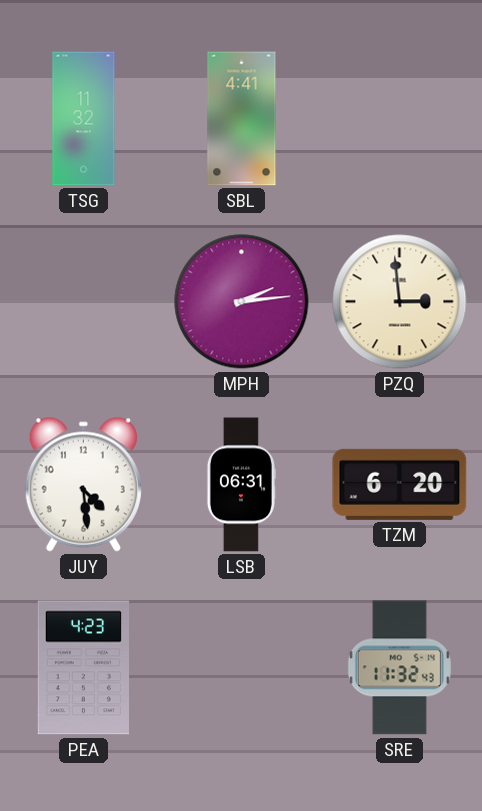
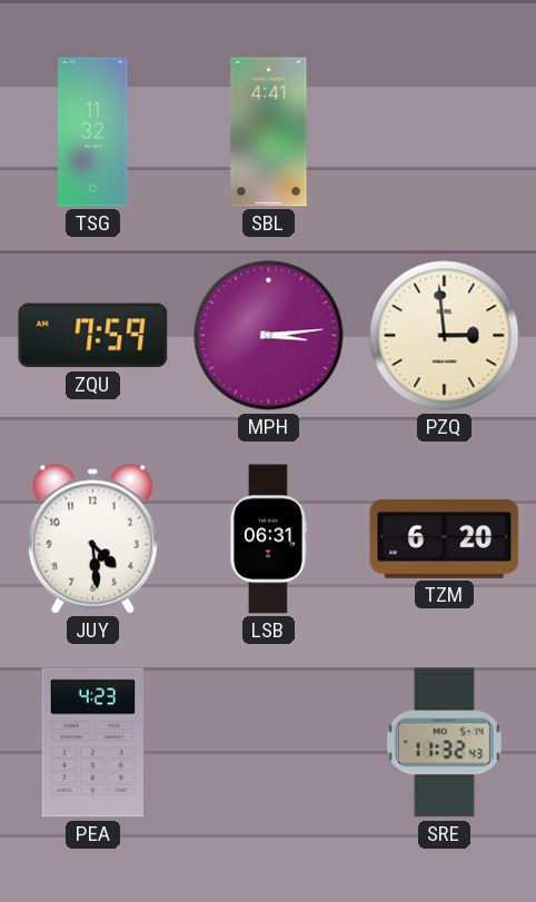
ZQU: none -> 7:59
MPH: 2:14 -> 3:14
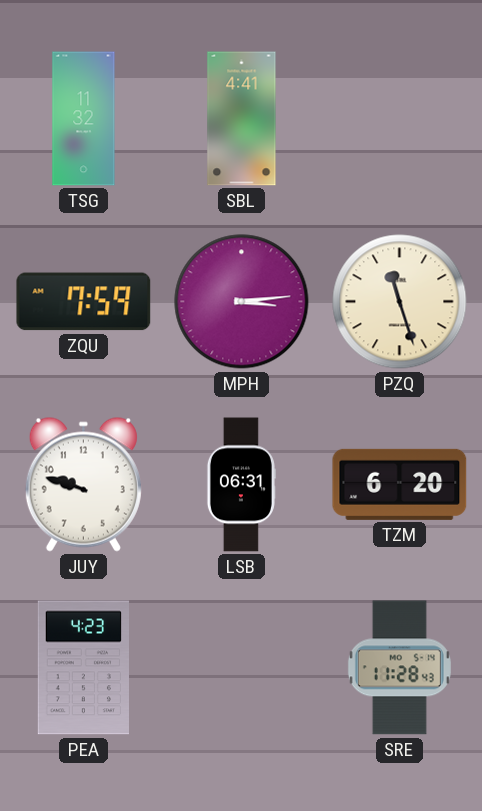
PZQ: 2:59 -> 11:27
JUY: 4:29 -> 9:48
SRE: 11:32 -> 11:28
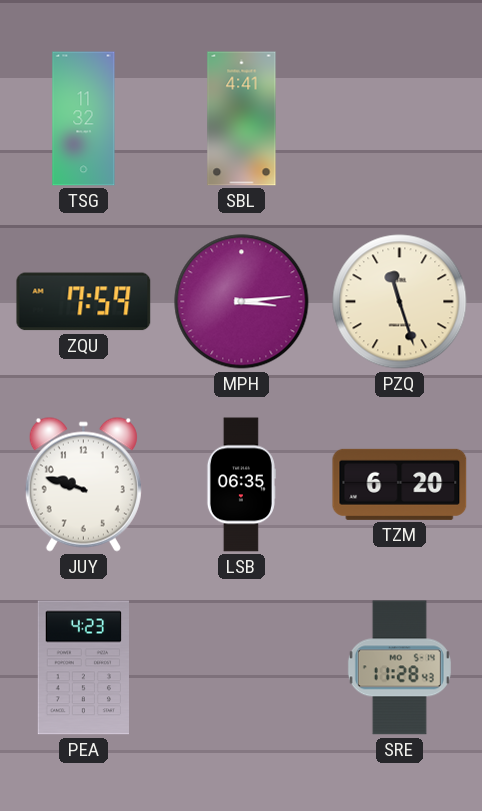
LSB: 06:31 -> 06:35
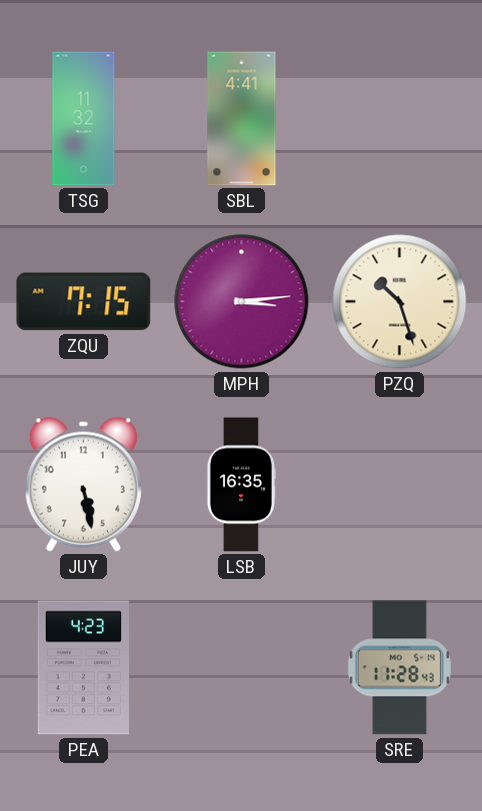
ZQU: 7:59 -> 7:15
PZQ: 11:27 -> 10:27
JUY: 9:48 -> 5:28
LSB: 06:35 -> 16:35
TZM: 6:20 -> none
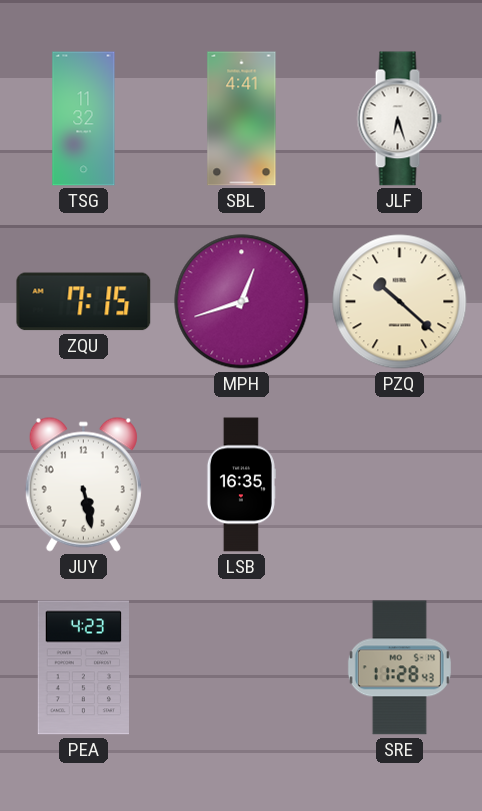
JLF: none -> 6:27
MPH: 3:14 -> 12:42
PZQ: 10:27 -> 10:22
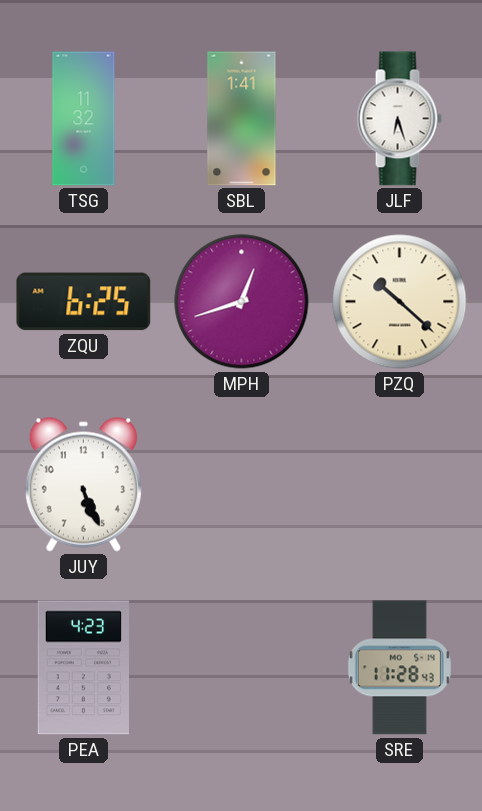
SBL: 4:41 -> 1:41
ZQU: 7:15 -> 6:25
JUY: 5:28 -> 5:26
LSB: 16:35 -> none
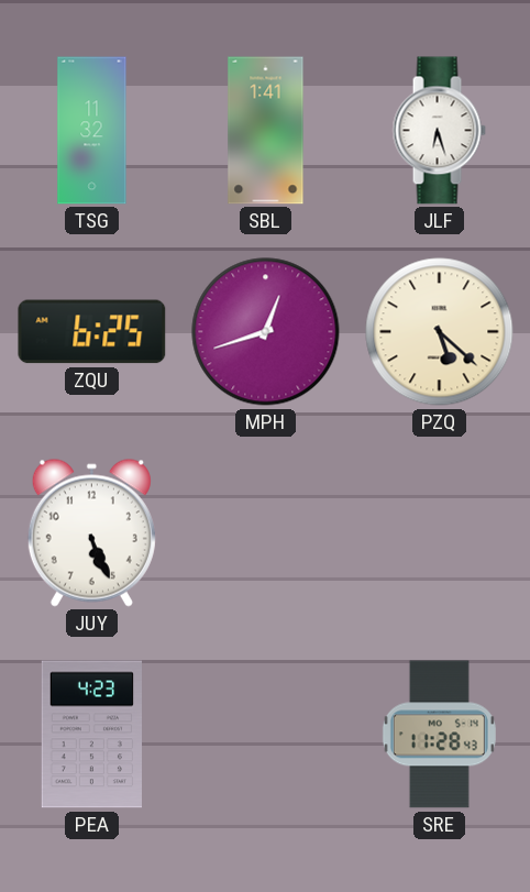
PZQ: 10:22 -> 5:22
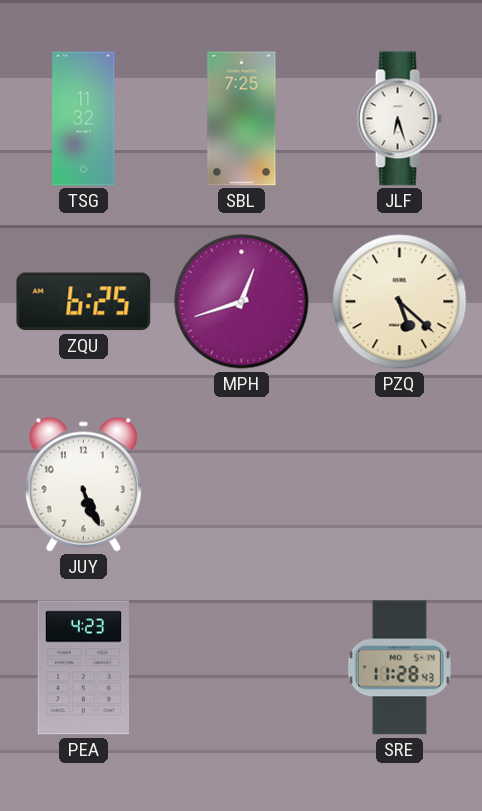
SBL: 1:41 -> 7:25
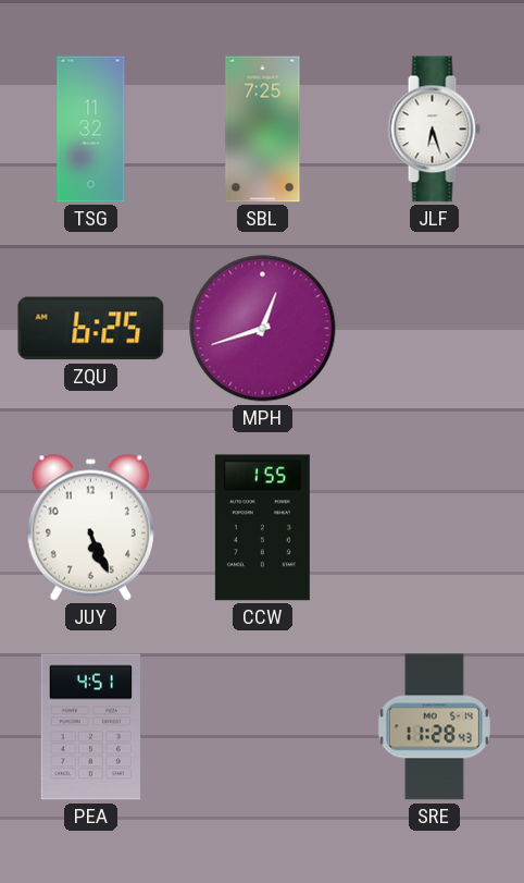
PZQ: 5:22 -> none
CCW: none -> 1:55
PEA: 4:23 -> 4:51
